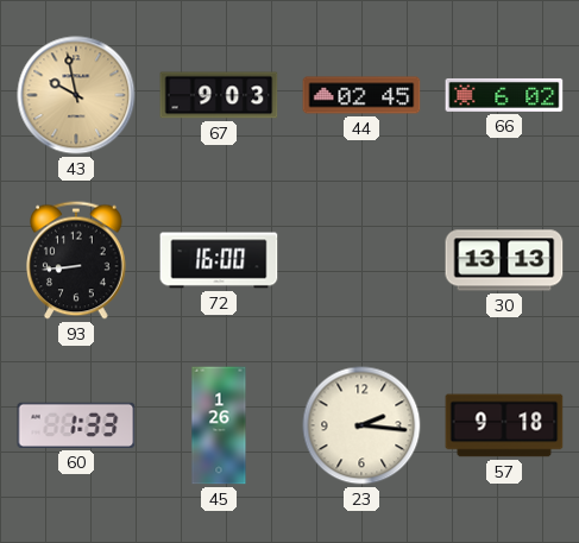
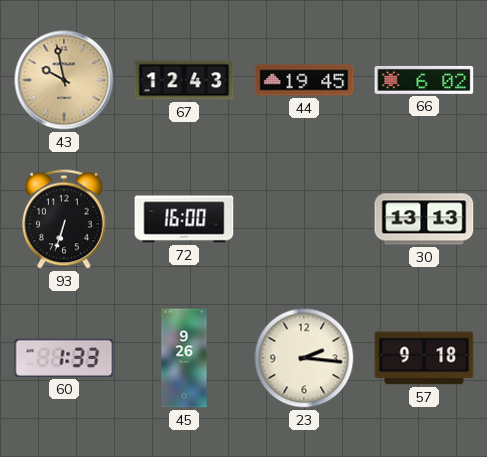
67: 9:03 -> 12:43
44: 02:45 -> 19:45
93: 8:44 -> 6:33
45: 1:26 -> 9:26
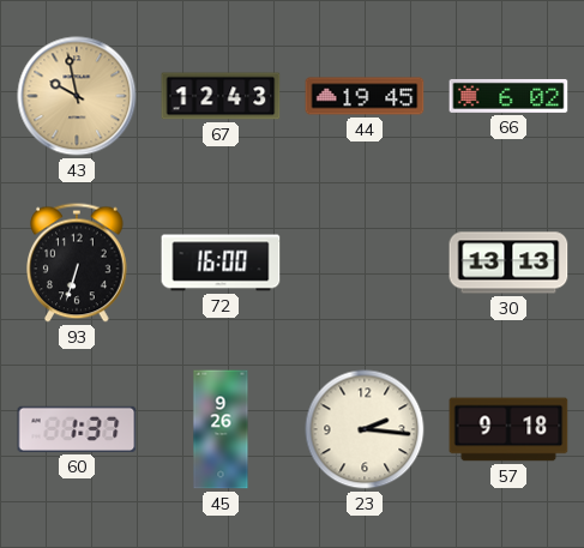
60: 1:33 -> 1:37
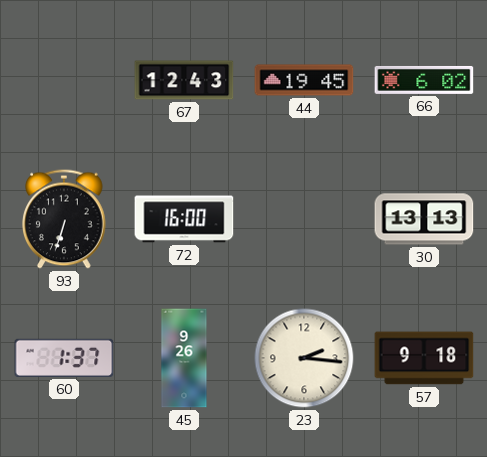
43: 9:58 -> none
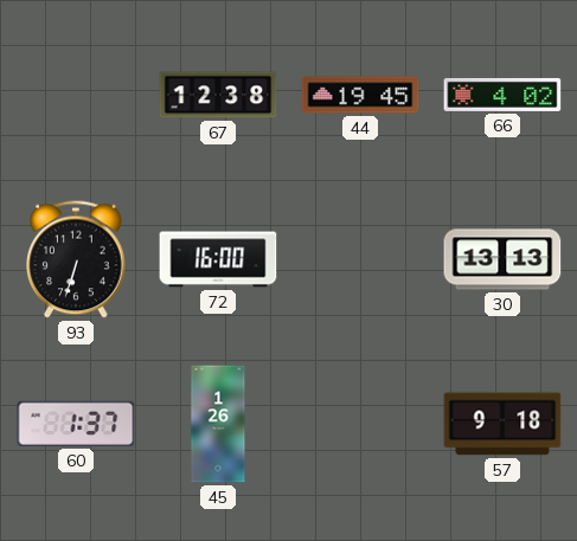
67: 12:43 -> 12:38
66: 6:02 -> 4:02
45: 9:26 -> 1:26
23: 2:16 -> none
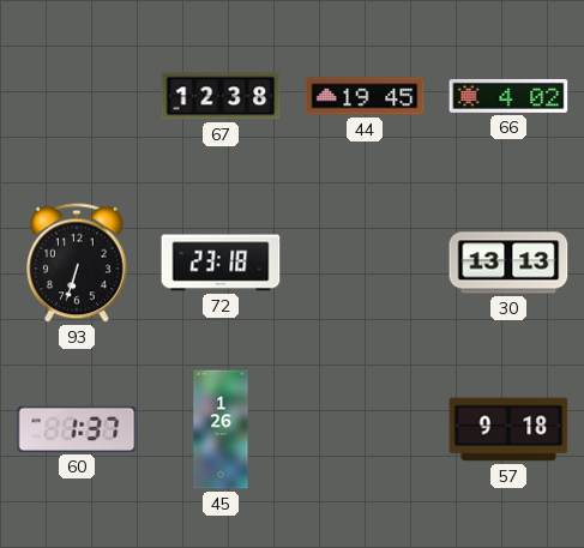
72: 16:00 -> 23:18
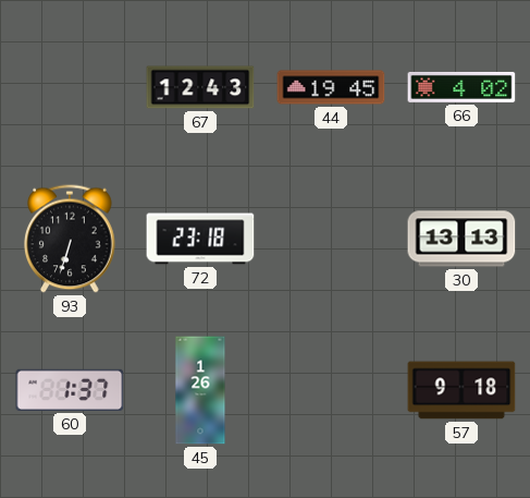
67: 12:38 -> 12:43
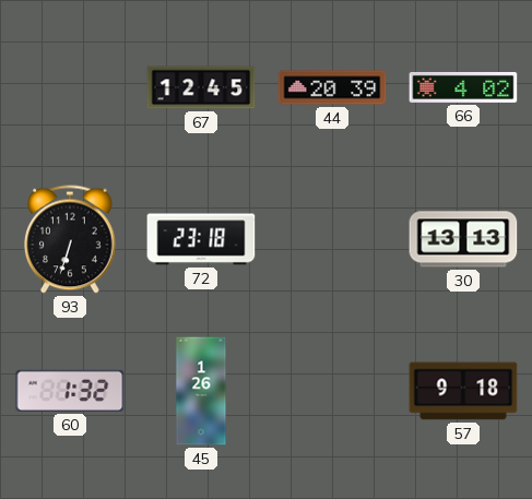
67: 12:43 -> 12:45
44: 19:45 -> 20:39
60: 1:37 -> 1:32
